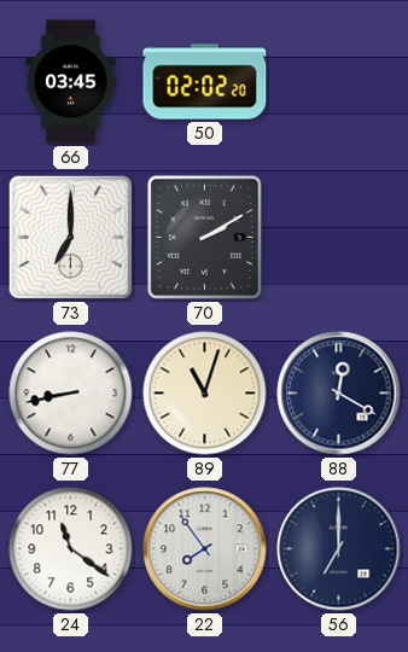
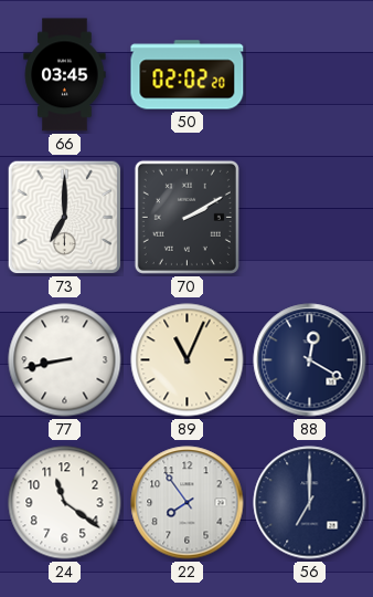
89: 11:03 -> 11:04
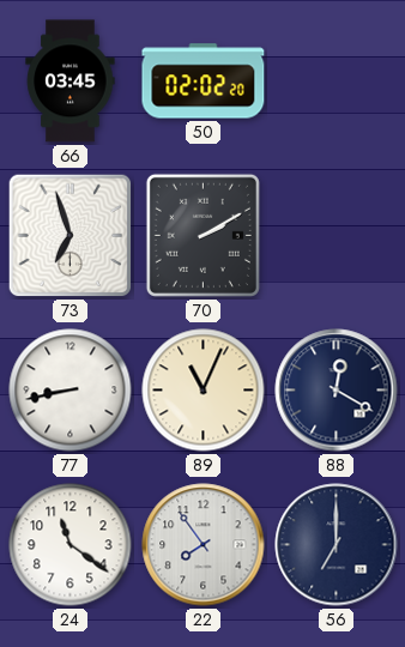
73: 7:00 -> 6:57
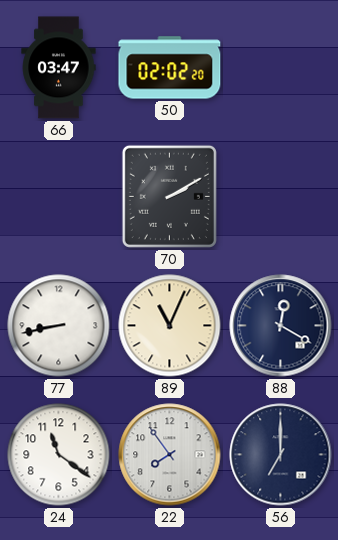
66: 03:45 -> 03:47
73: 6:57 -> none
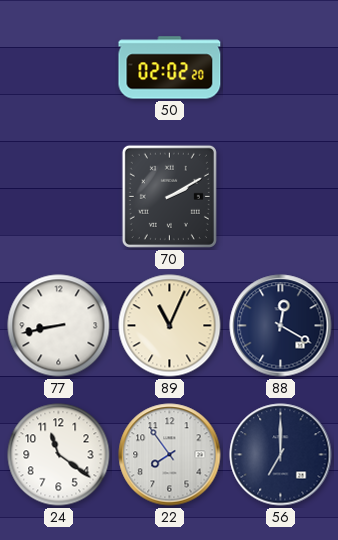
66: 03:47 -> none
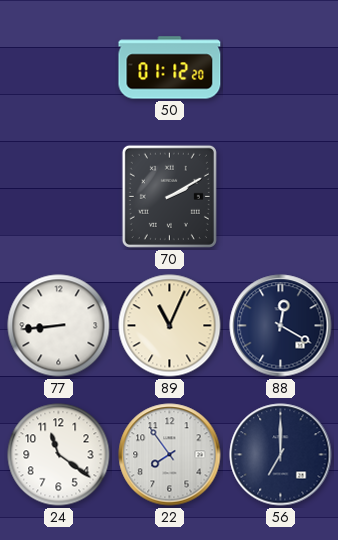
50: 02:02 -> 01:12
77: 8:43 -> 8:44
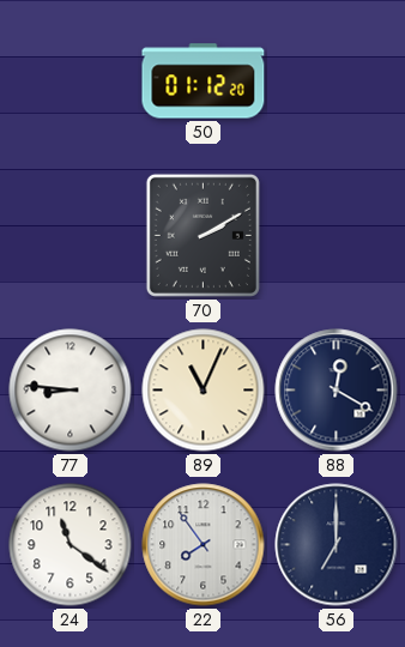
77: 8:44 -> 8:46
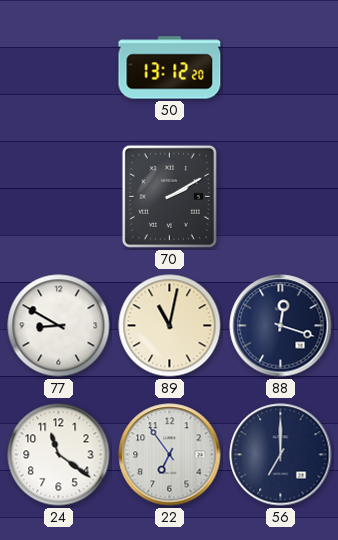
50: 01:12 -> 13:12
77: 8:46 -> 8:50
89: 11:04 -> 11:02
88: 12:20 -> 12:18
22: 7:54 -> 6:54
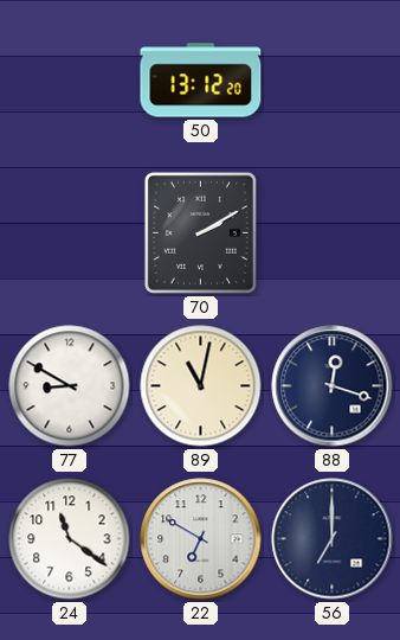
22: 6:54 -> 6:50
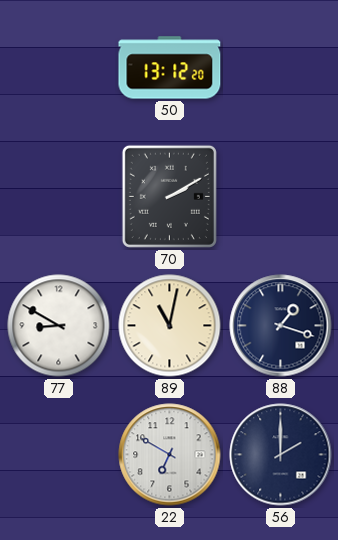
88: 12:18 -> 1:18
24: 11:21 -> none
56: 7:00 -> 2:00
